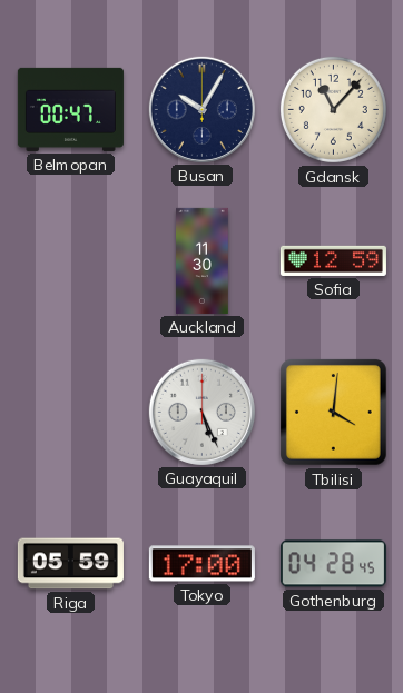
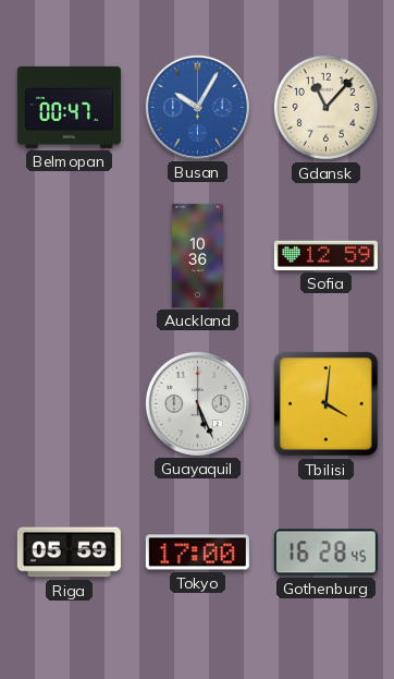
Busan dial: navy -> blue
Auckland: 11:30 -> 10:36
Gothenburg: 04:28 -> 16:28
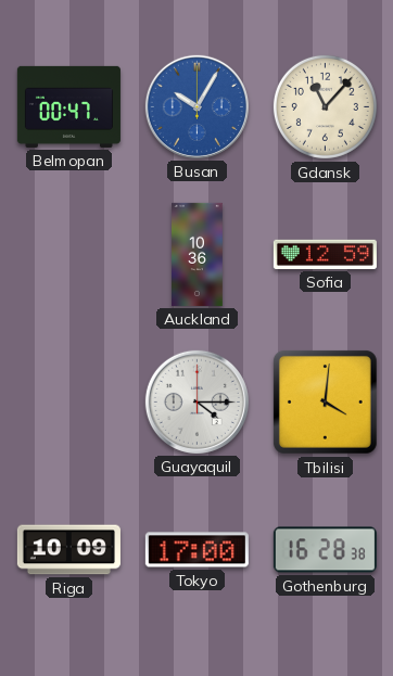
Guayaquil: 5:26 -> 4:15
Riga: 05:59 -> 10:09
Gothenburg: 16:28:45 -> 16:28:38
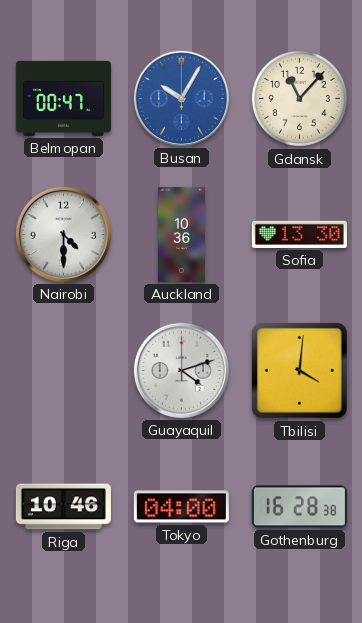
Nairobi: none -> 4:30
Sofia: 12:59 -> 13:30
Guayaquil: 4:15 -> 4:12
Riga: 10:09 -> 10:46
Tokyo: 17:00 -> 04:00
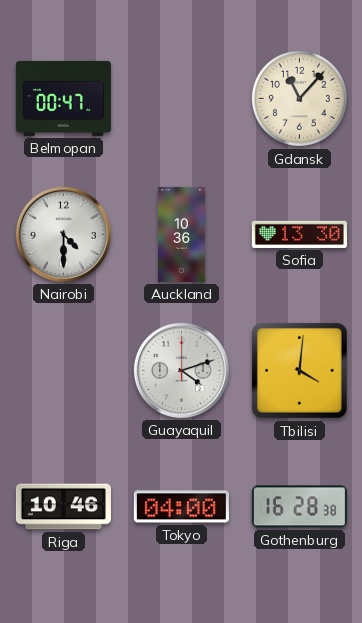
Busan: 10:05 -> none
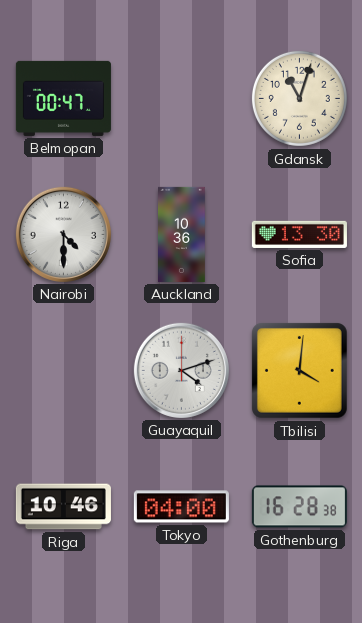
Gdansk: 11:07 -> 11:03
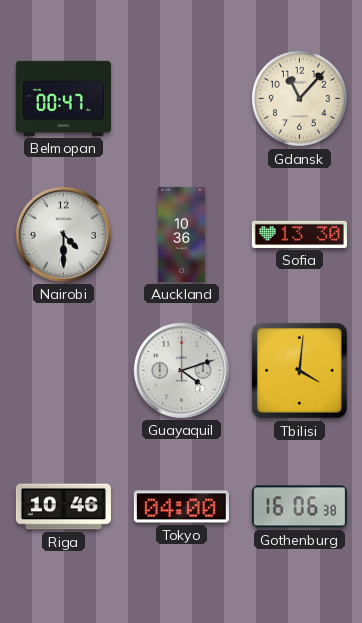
Gdansk: 11:03 -> 11:07
Gothenburg: 16:28 -> 16:06
